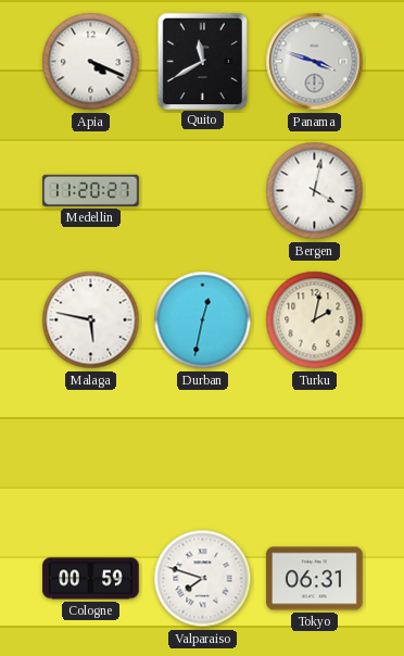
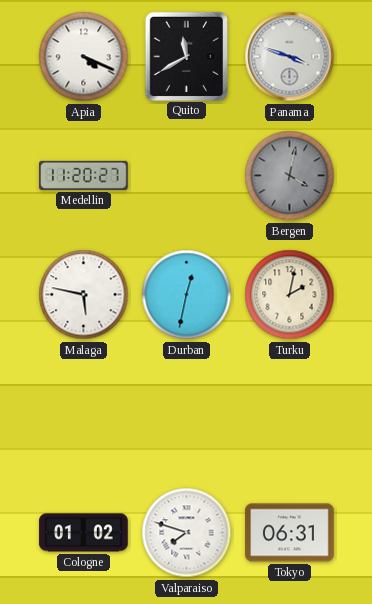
Bergen dial: white -> grey
Cologne: 00:59 -> 01:02
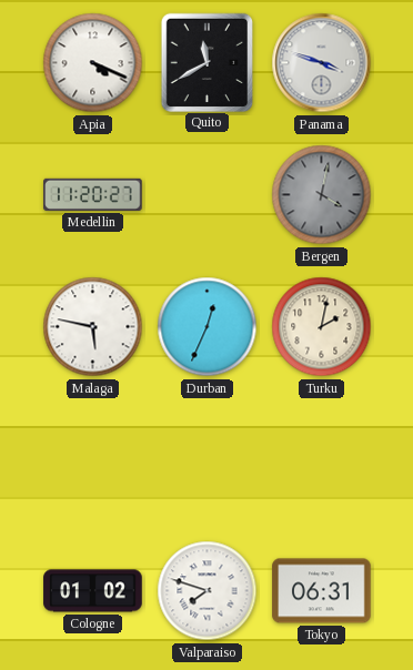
Durban: 12:32 -> 12:34
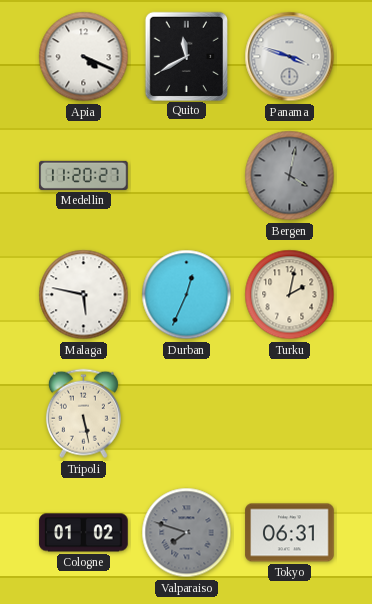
Tripoli: none -> 5:28
Valparaiso dial: white -> grey
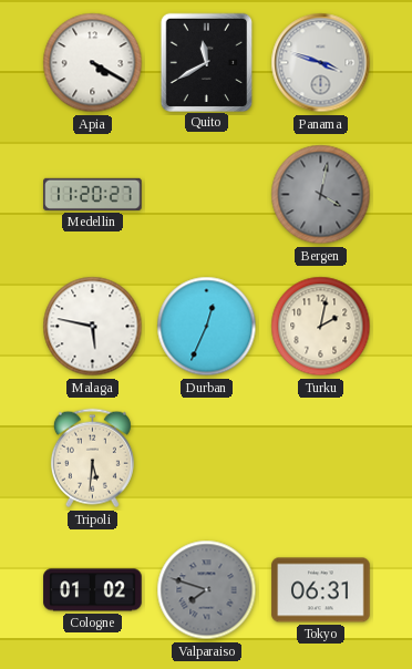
Apia: 4:19 -> 4:20
Tripoli: 5:28 -> 5:31
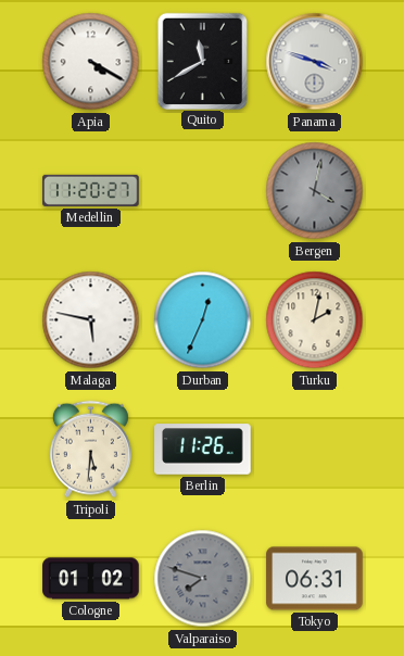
Berlin: none -> 11:26
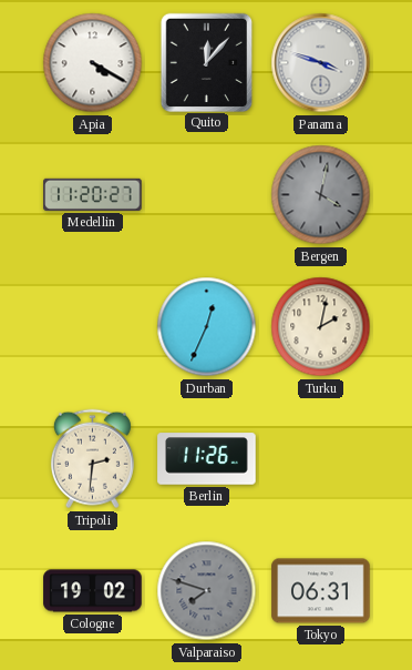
Quito: 11:40 -> 12:07
Malaga: 5:47 -> none
Tripoli: 5:31 -> 2:31
Cologne: 01:02 -> 19:02
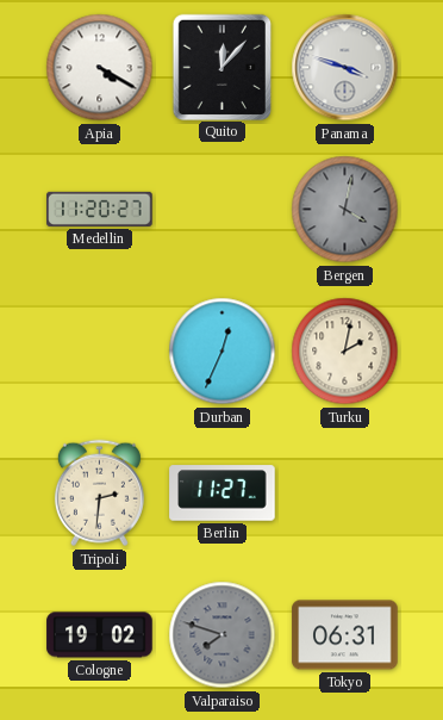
Berlin: 11:26 -> 11:27
